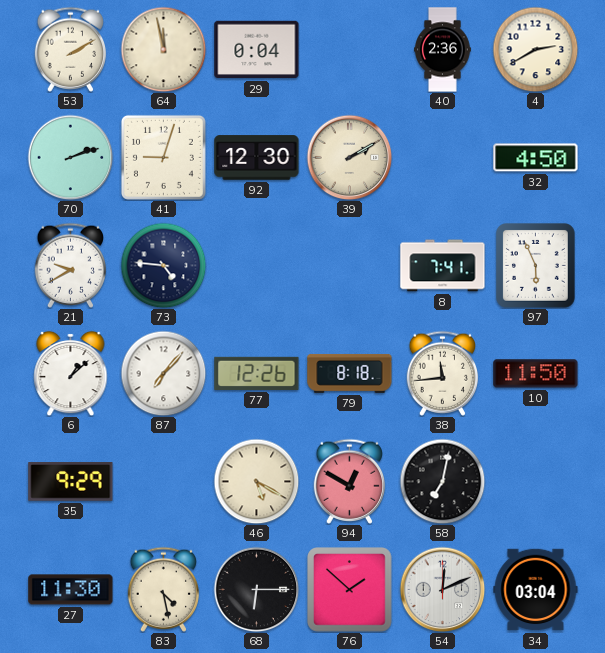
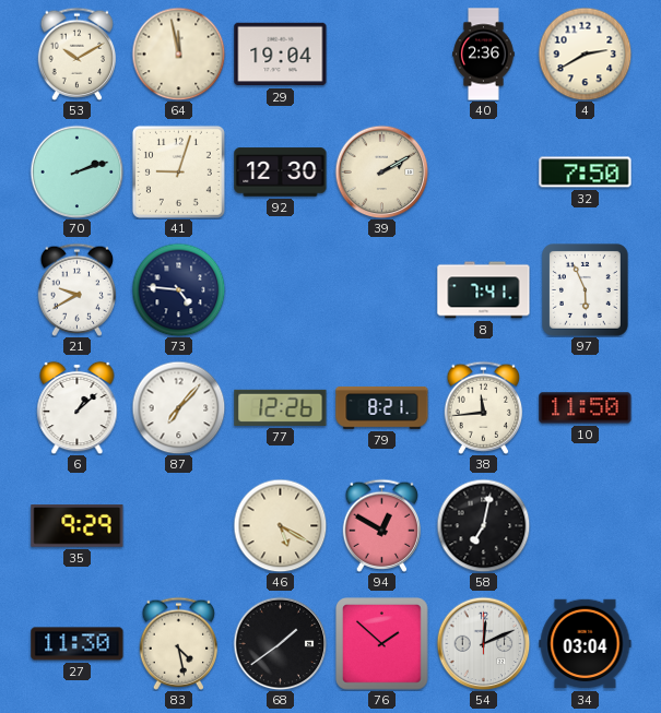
53: 2:10 -> 10:10
29: 0:04 -> 19:04
32: 4:50 -> 7:50
79: 8:18 -> 8:21
68: 6:15 -> 1:39
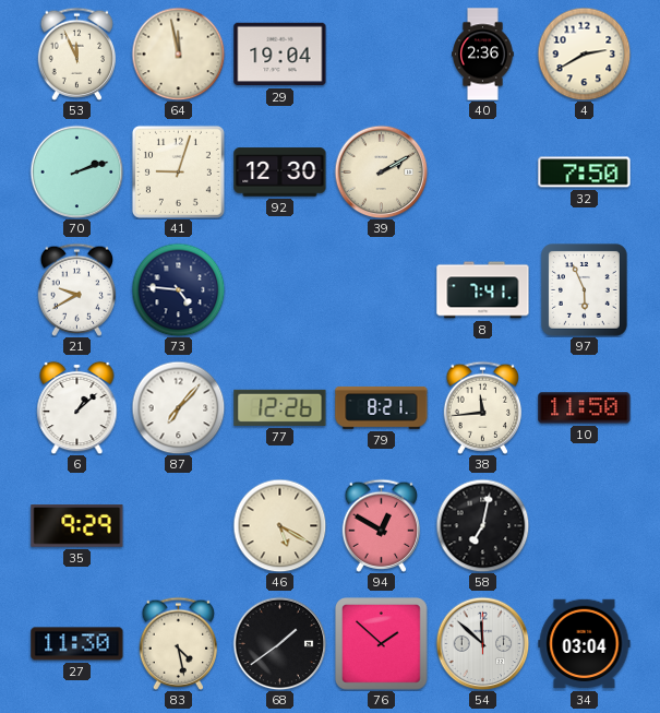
53: 10:10 -> 11:56
54: 12:11 -> 11:52
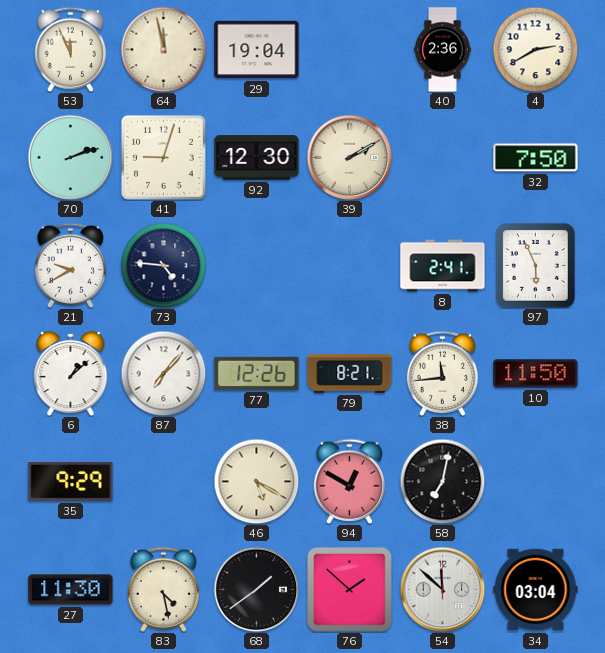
8: 7:41 -> 2:41
